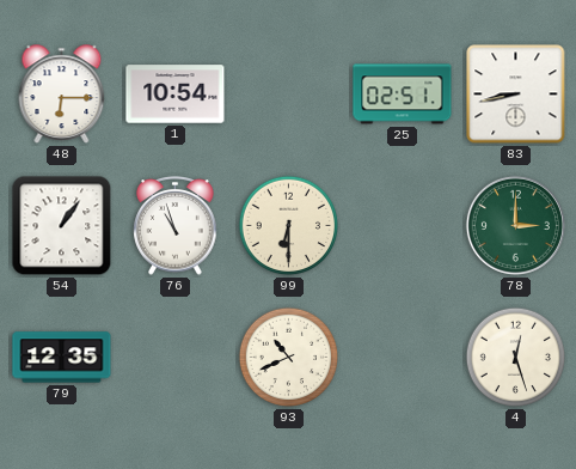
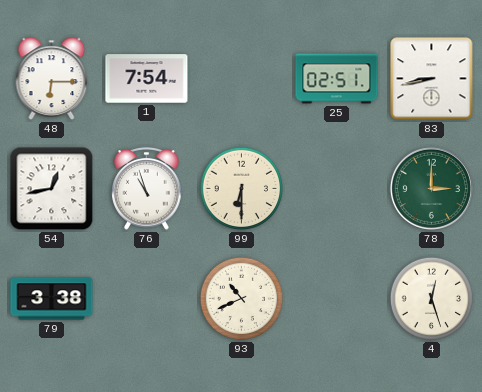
1: 10:54 -> 7:54
54: 1:06 -> 12:43
79: 12:35 -> 3:38
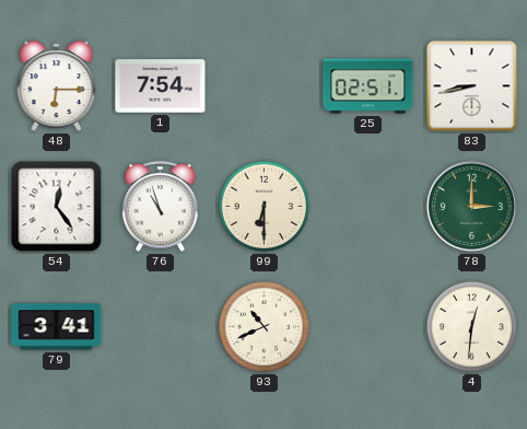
54: 12:43 -> 12:24
79: 3:38 -> 3:41
4: 12:27 -> 12:31
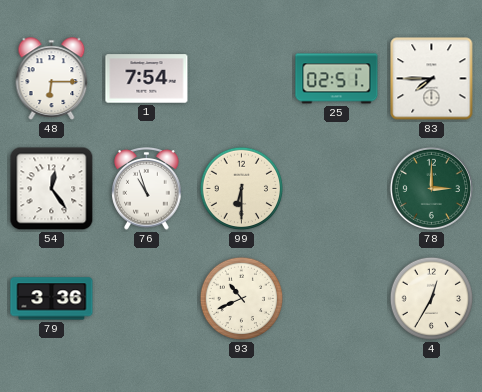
83: 8:43 -> 7:45
79: 3:41 -> 3:36
4: 12:31 -> 12:35
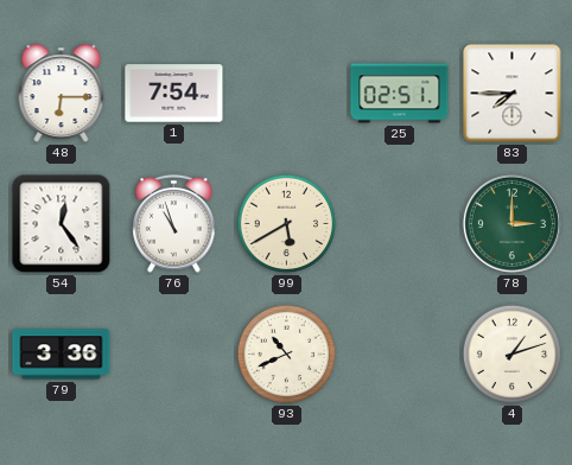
99: 6:30 -> 5:40
4: 12:35 -> 1:12
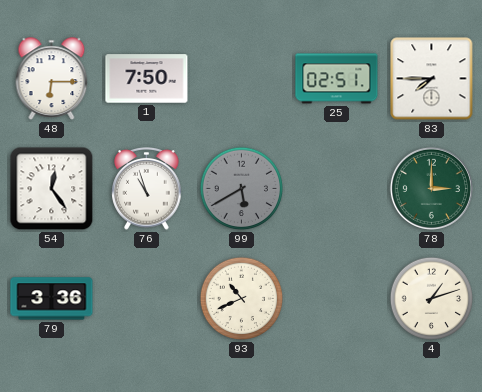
1: 7:54 -> 7:50
99 dial: cream -> grey
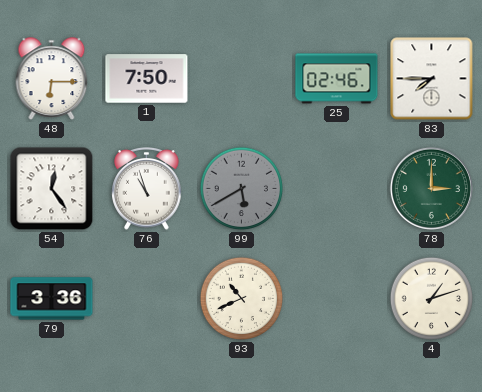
25: 02:51 -> 02:46
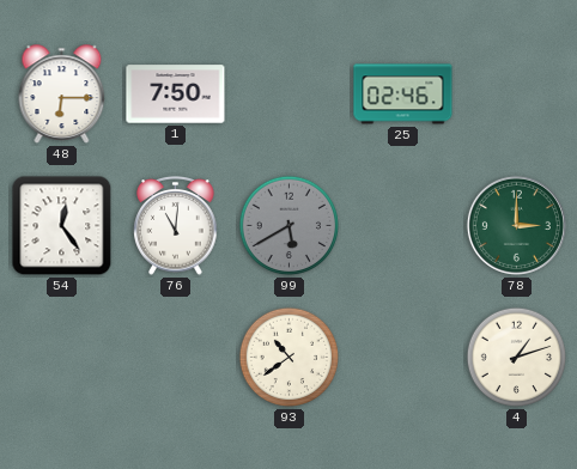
83: 7:45 -> none
76: 10:57 -> 11:01
79: 3:36 -> none
93: 10:41 -> 10:39
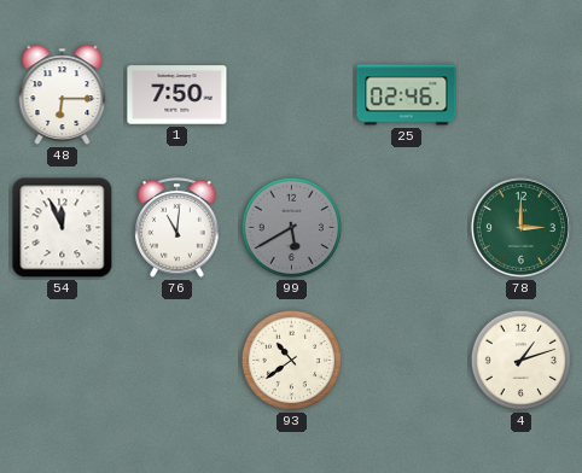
54: 12:24 -> 11:56
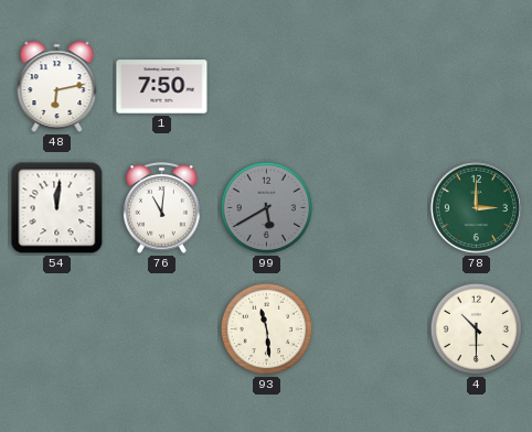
48: 6:15 -> 6:13
25: 02:46 -> none
54: 11:56 -> 12:01
93: 10:39 -> 11:29
4: 1:12 -> 10:30
